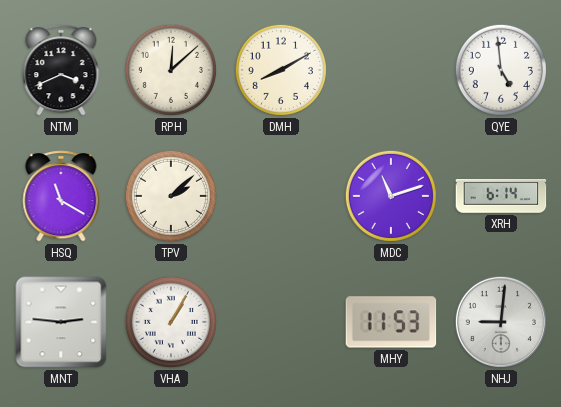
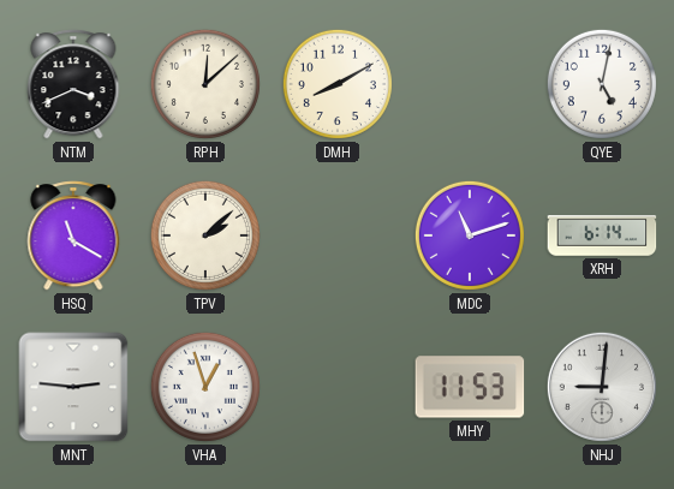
QYE: 4:59 -> 5:02
VHA: 1:05 -> 12:57
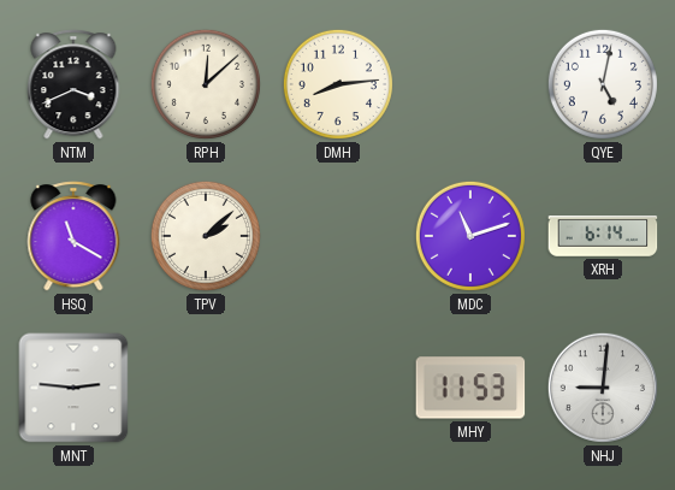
DMH: 8:10 -> 8:14
VHA: 12:57 -> none
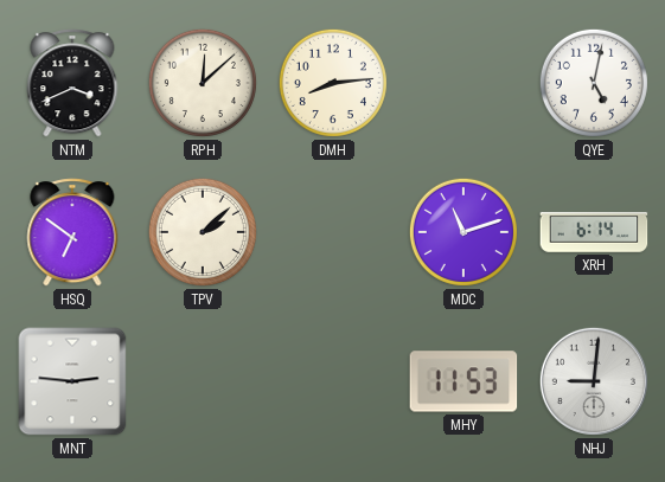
HSQ: 11:20 -> 6:51
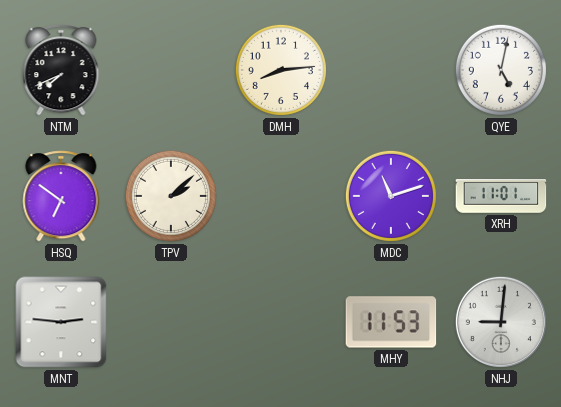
NTM: 3:41 -> 7:41
RPH: 12:08 -> none
XRH: 6:14 -> 11:01
